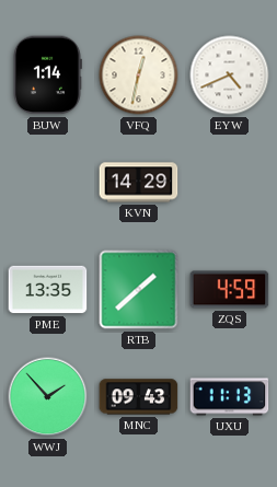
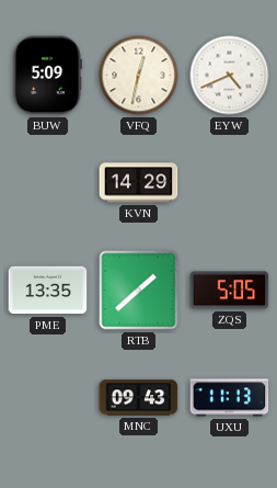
BUW: 1:14 -> 5:09
ZQS: 4:59 -> 5:05
WWJ: 1:53 -> none
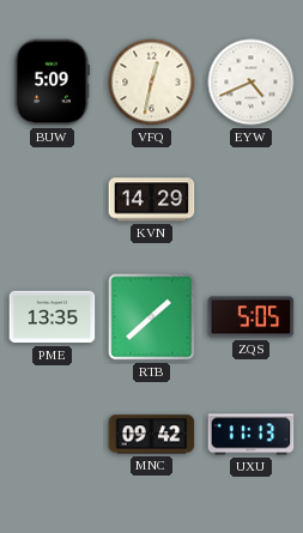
MNC: 09:43 -> 09:42
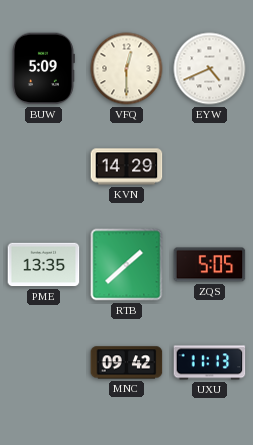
VFQ: 12:32 -> 12:30
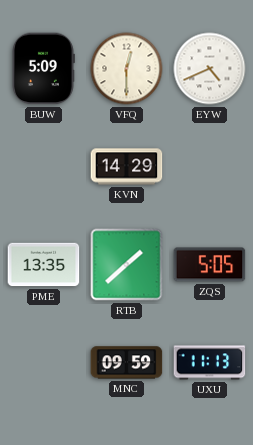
MNC: 09:42 -> 09:59
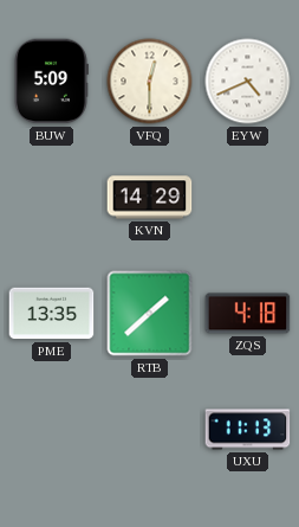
ZQS: 5:05 -> 4:18
MNC: 09:59 -> none
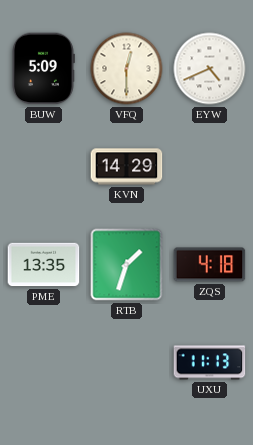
RTB: 1:38 -> 1:33
